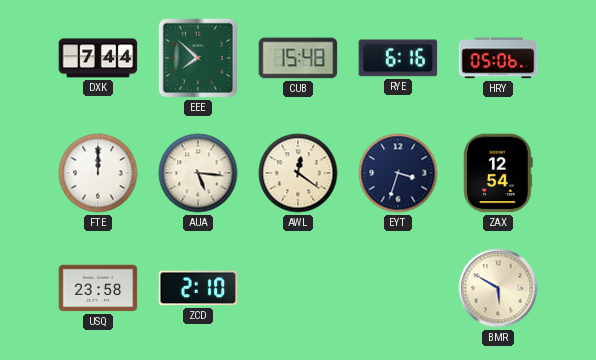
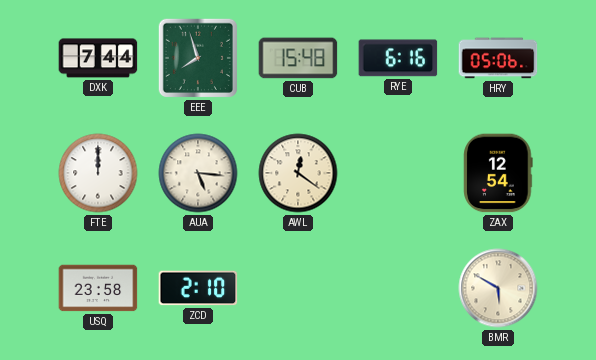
EEE: 7:52 -> 7:57
EYT: 3:33 -> none
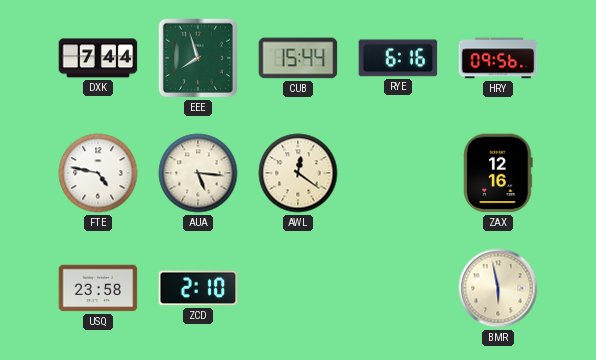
CUB: 15:48 -> 15:44
HRY: 05:06 -> 09:56
FTE: 12:00 -> 4:47
ZAX: 12:54 -> 12:16
BMR: 5:50 -> 5:58
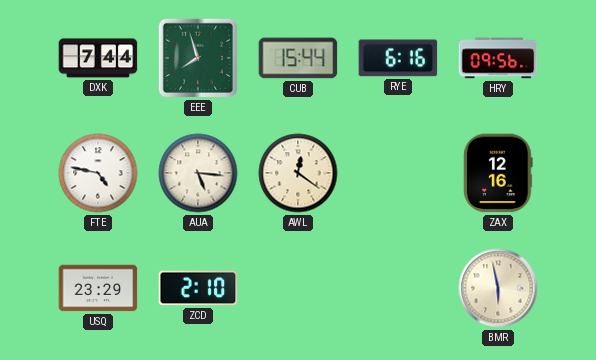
USQ: 23:58 -> 23:29
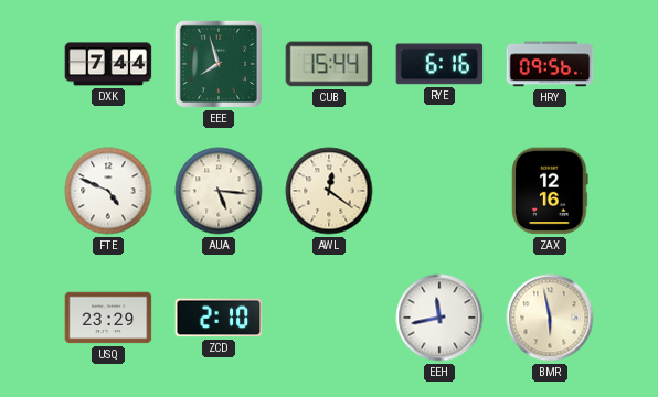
FTE: 4:47 -> 4:49
EEH: none -> 11:43
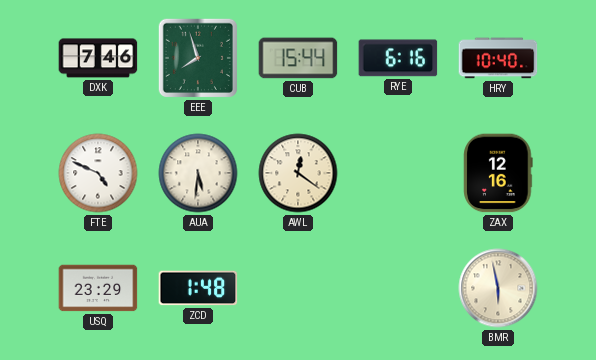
DXK: 7:44 -> 7:46
HRY: 09:56 -> 10:40
AUA: 5:16 -> 5:31
ZCD: 2:10 -> 1:48
EEH: 11:43 -> none
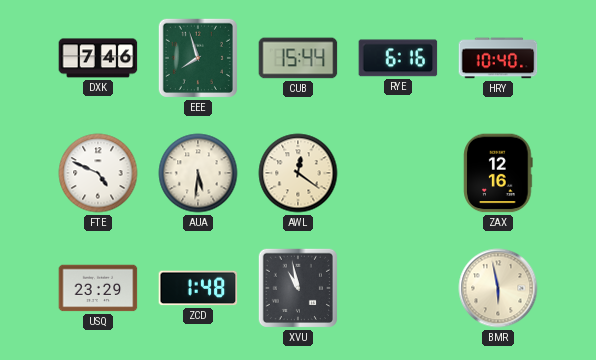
XVU: none -> 10:58
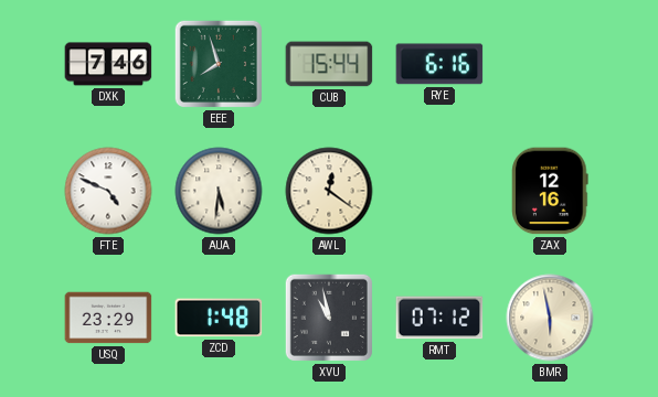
HRY: 10:40 -> none
RMT: none -> 07:12
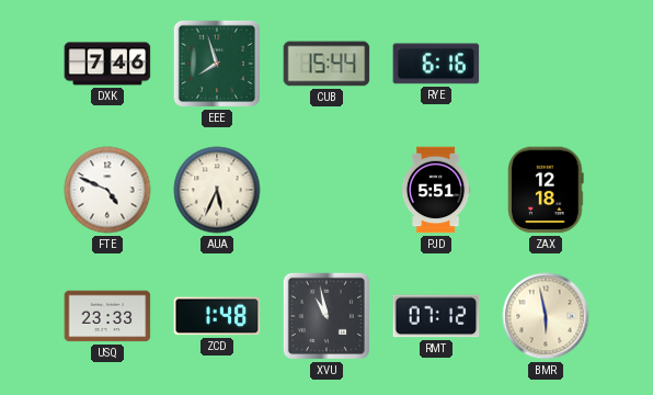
AUA: 5:31 -> 5:34
AWL: 12:21 -> none
PJD: none -> 5:51
ZAX: 12:16 -> 12:18
USQ: 23:29 -> 23:33
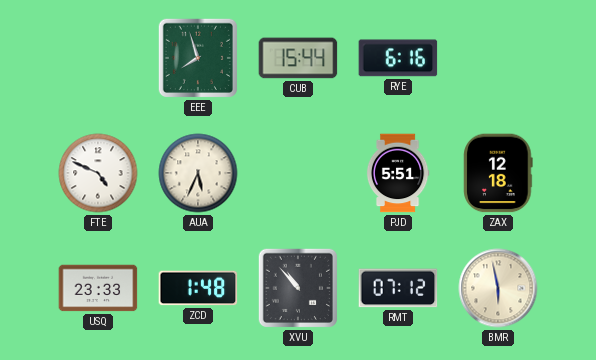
DXK: 7:46 -> none
XVU: 10:58 -> 10:53
